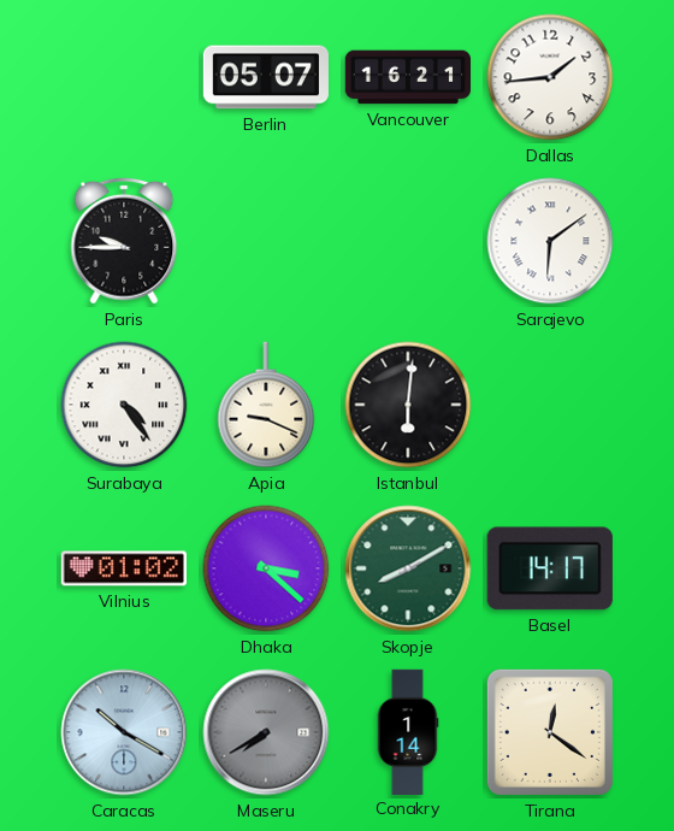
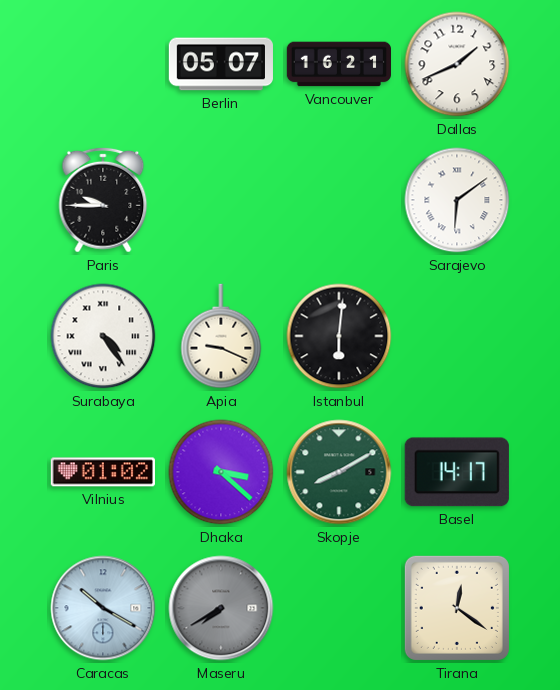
Dallas: 1:44 -> 1:41
Conakry: 1:14 -> none
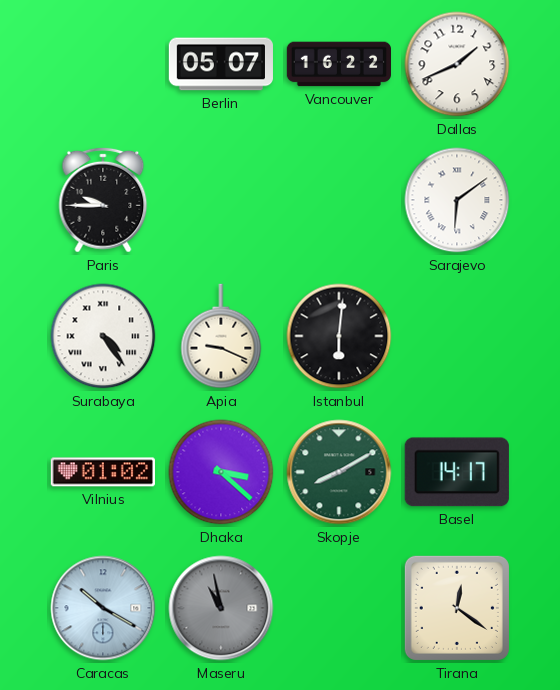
Vancouver: 16:21 -> 16:22
Maseru: 7:40 -> 10:58
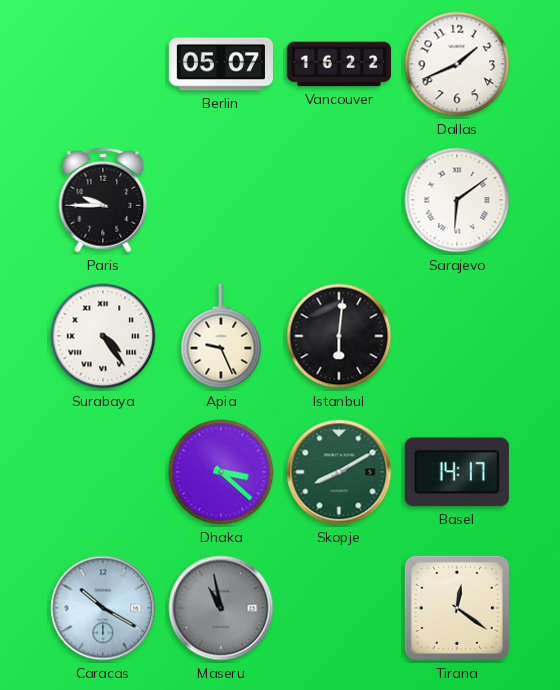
Apia: 9:19 -> 9:26
Vilnius: 01:02 -> none
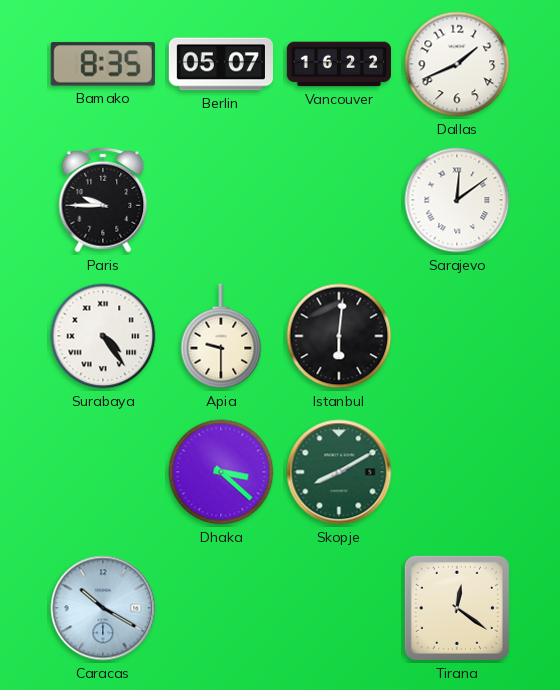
Bamako: none -> 8:35
Sarajevo: 6:09 -> 12:09
Apia: 9:26 -> 9:30
Basel: 14:17 -> none
Maseru: 10:58 -> none
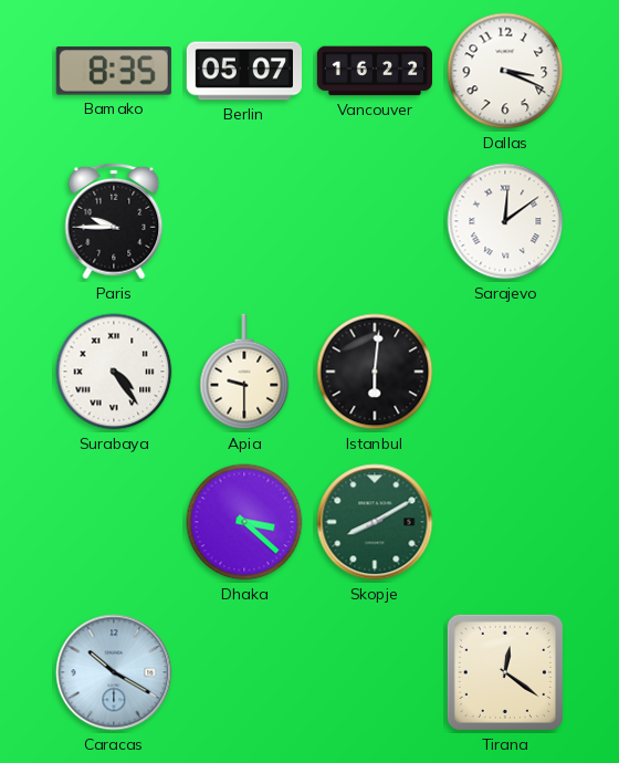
Dallas: 1:41 -> 3:19
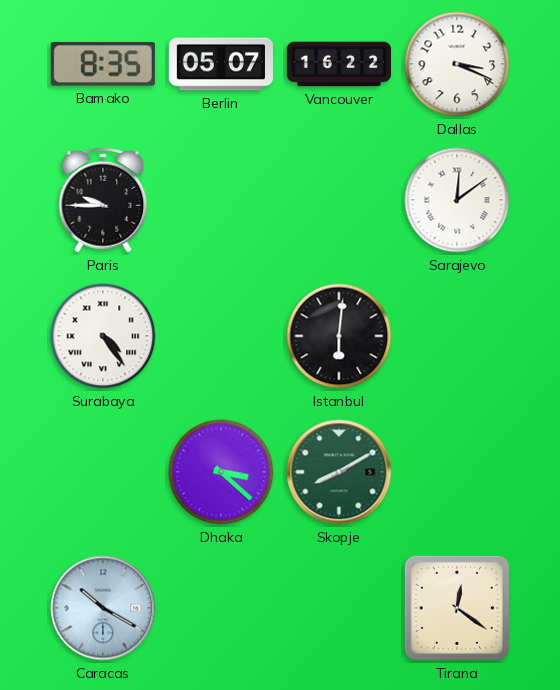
Apia: 9:30 -> none
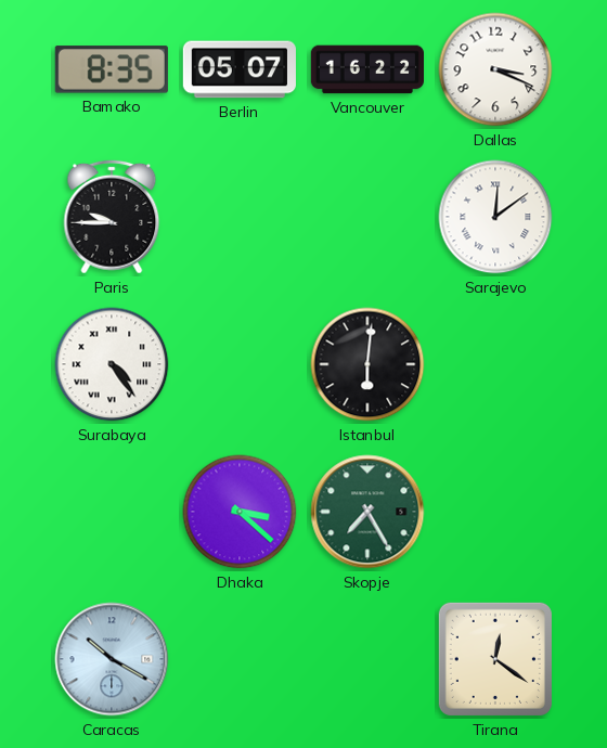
Skopje: 8:10 -> 7:25
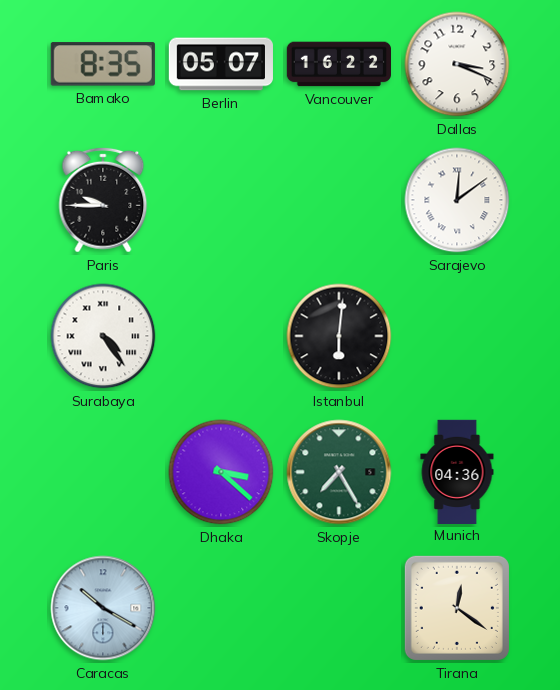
Munich: none -> 04:36
